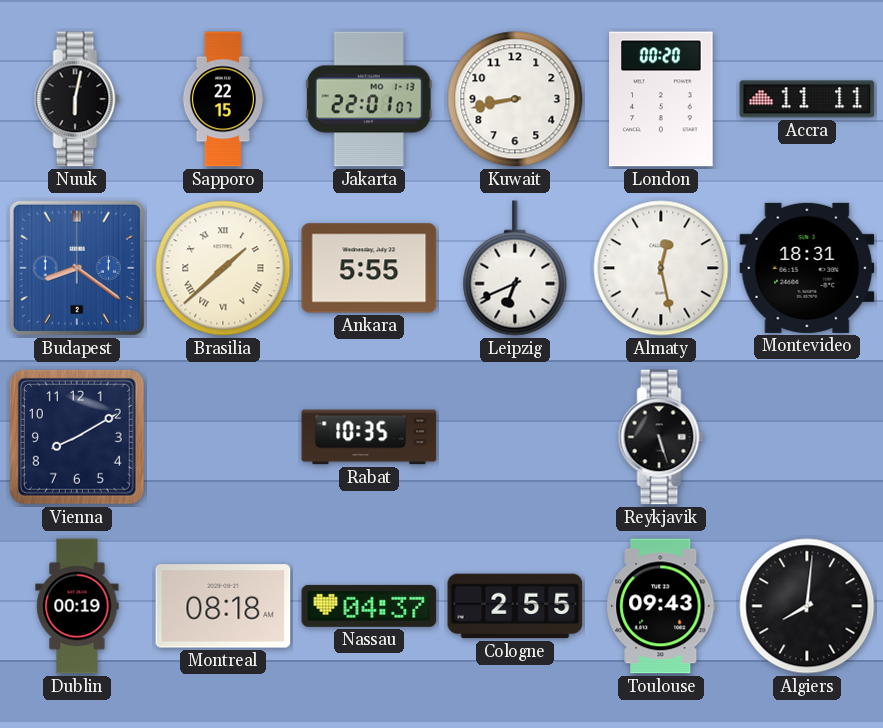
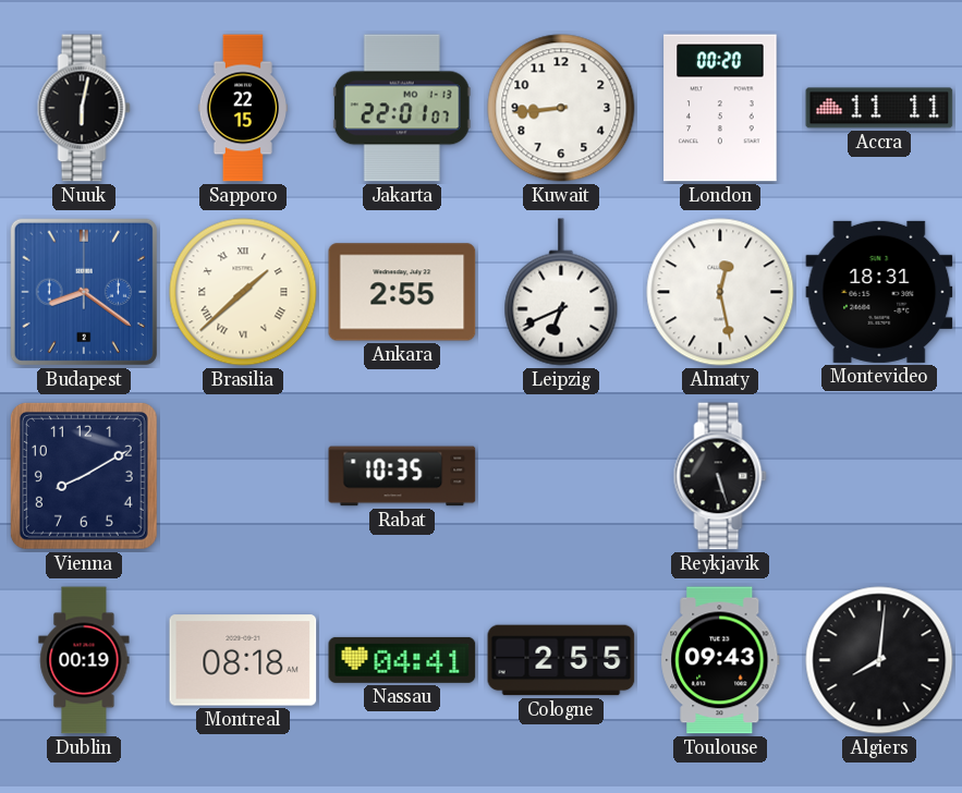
Kuwait: 8:43 -> 8:44
Ankara: 5:55 -> 2:55
Nassau: 04:37 -> 04:41
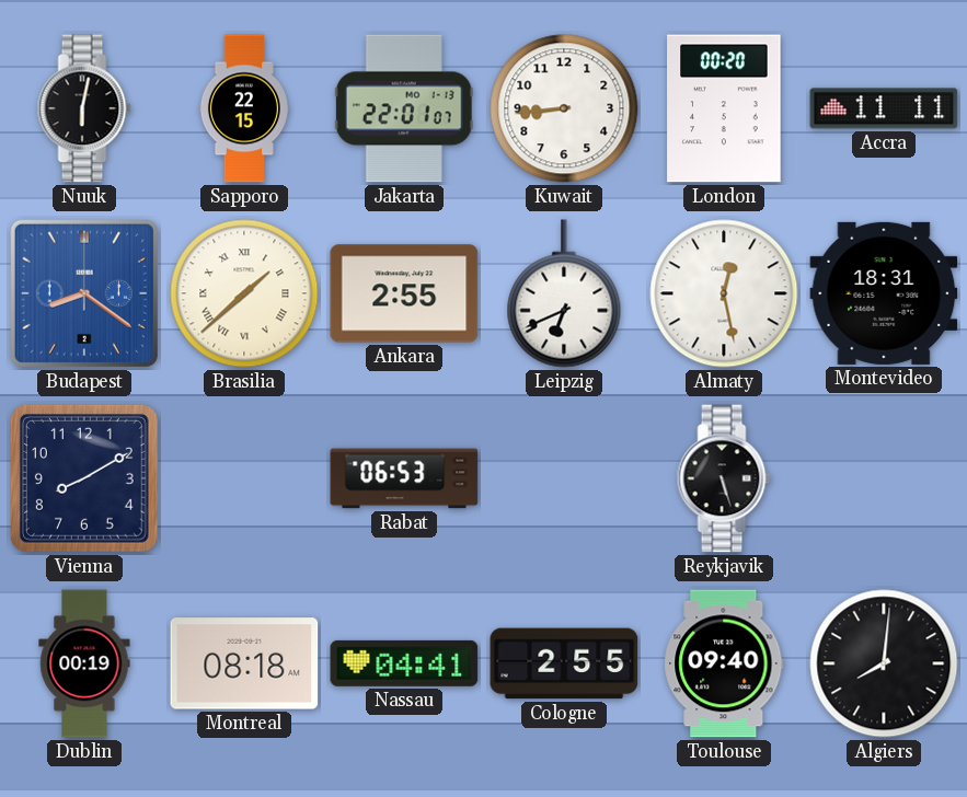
Rabat: 10:35 -> 06:53
Toulouse: 09:43 -> 09:40
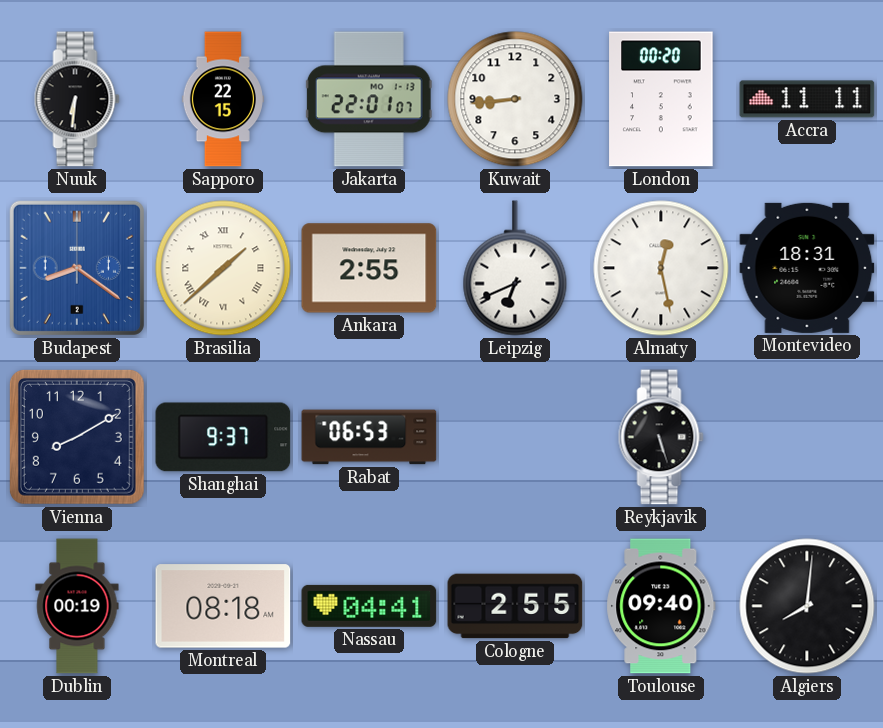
Nuuk: 6:02 -> 6:31
Shanghai: none -> 9:37
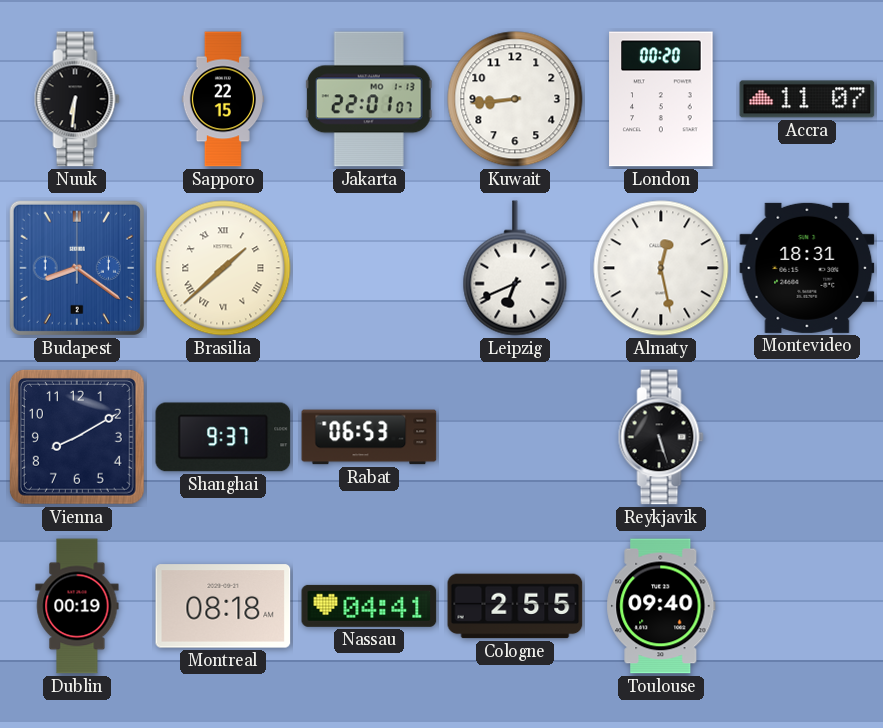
Accra: 11:11 -> 11:07
Ankara: 2:55 -> none
Algiers: 8:01 -> none
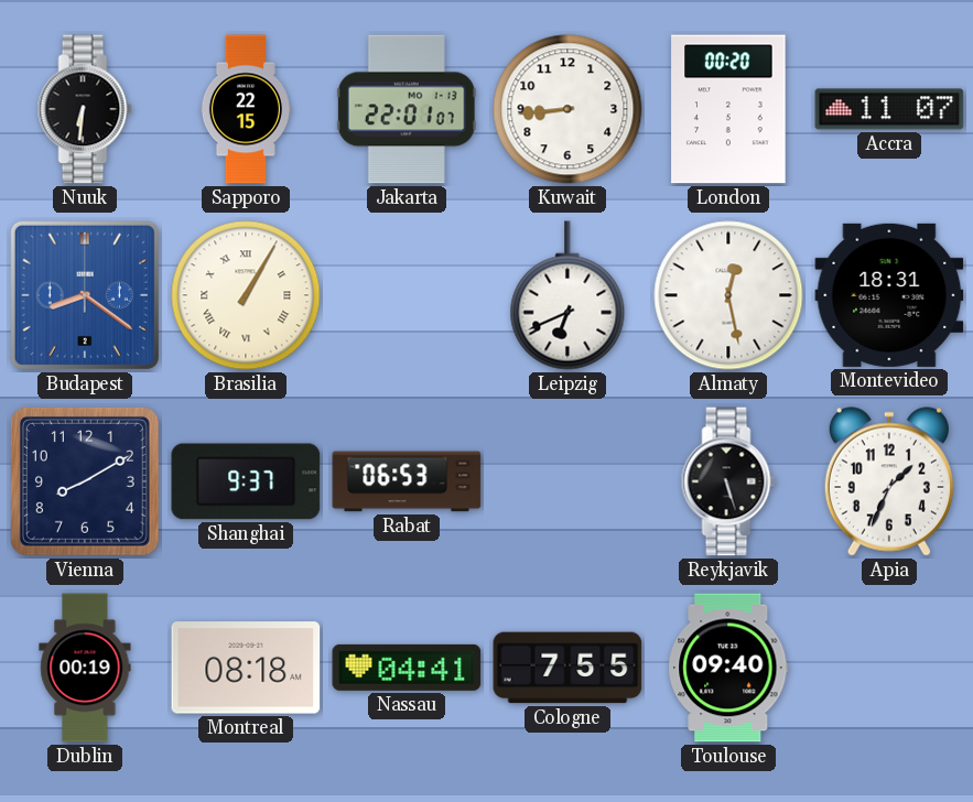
Brasilia: 1:38 -> 1:05
Apia: none -> 1:34
Cologne: 2:55 -> 7:55
